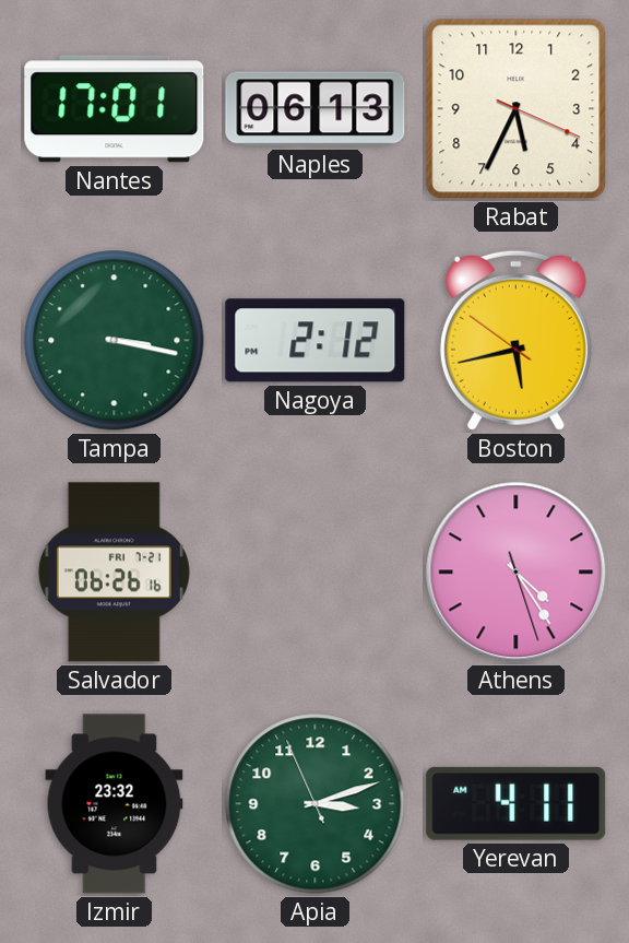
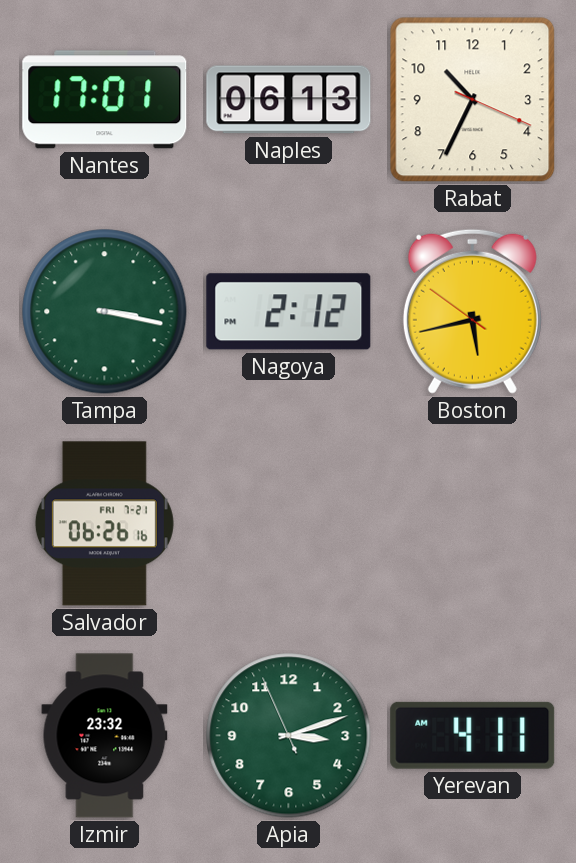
Rabat: 5:34 -> 10:34
Athens: 4:24 -> none
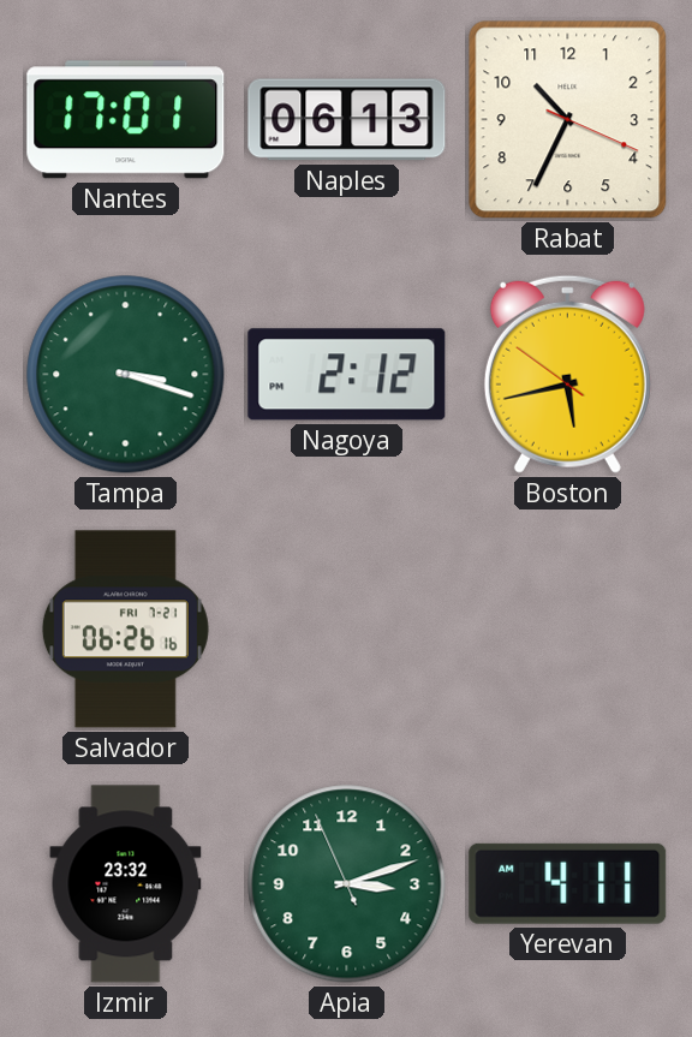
Tampa: 3:17 -> 3:18
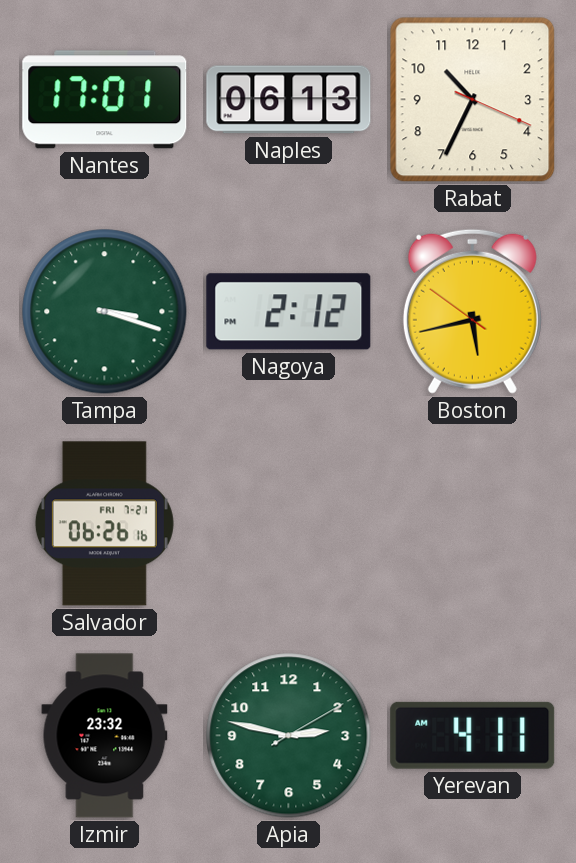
Apia: 3:11 -> 2:47
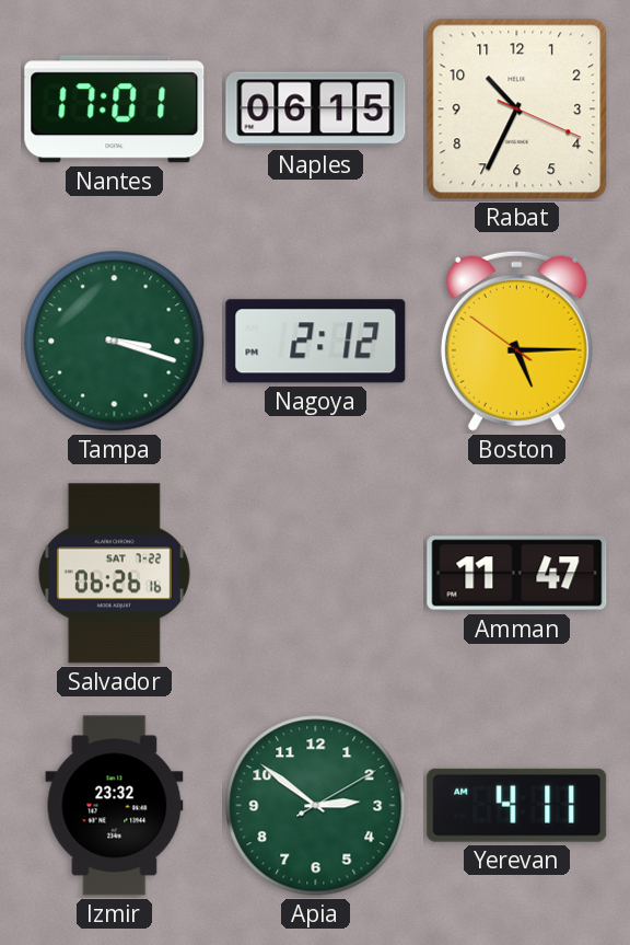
Naples: 06:13 -> 06:15
Boston: 5:42 -> 5:14
Salvador date: FRI 7-21 -> SAT 7-22
Amman: none -> 11:47
Apia: 2:47 -> 2:51
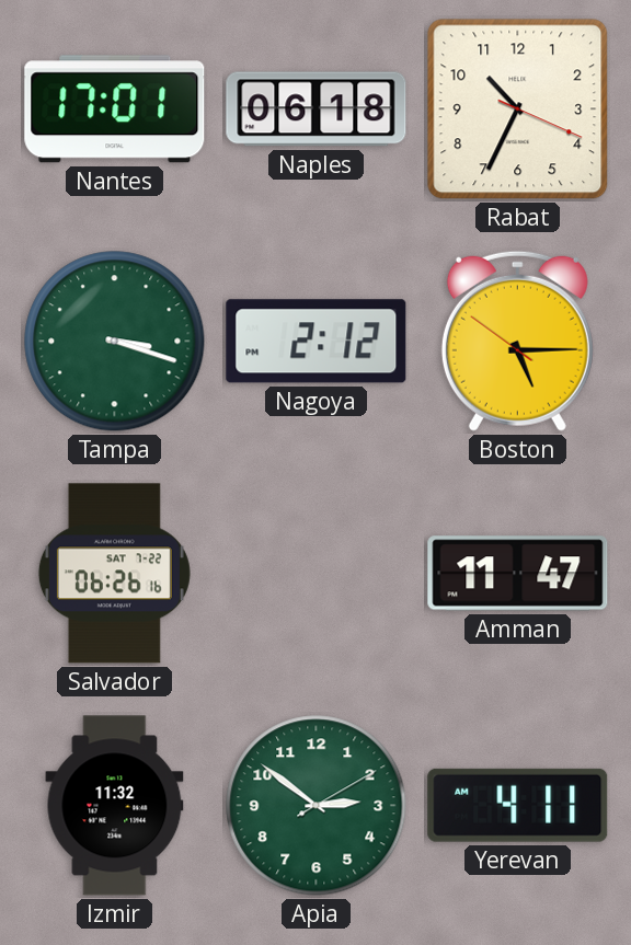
Naples: 06:15 -> 06:18
Izmir: 23:32 -> 11:32
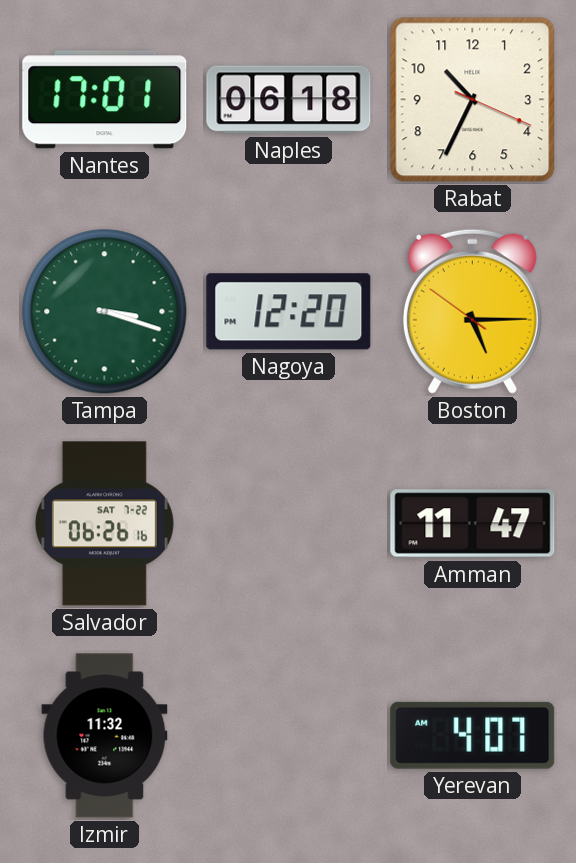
Nagoya: 2:12 -> 12:20
Apia: 2:51 -> none
Yerevan: 4:11 -> 4:07
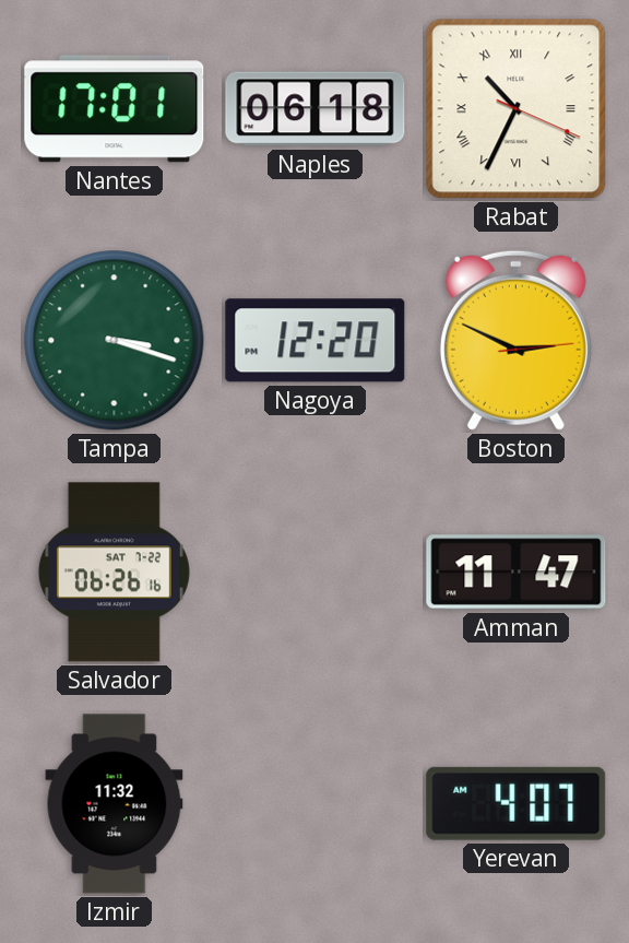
Rabat numerals: Arabic -> Roman
Boston: 5:14 -> 2:49
